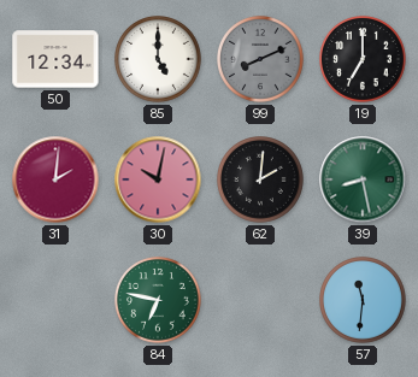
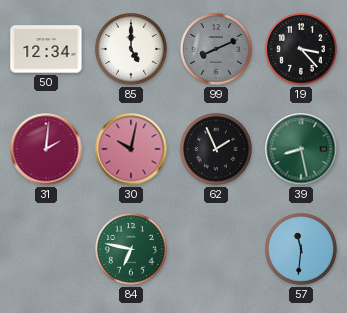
19: 7:00 -> 3:23
62: 2:01 -> 1:56
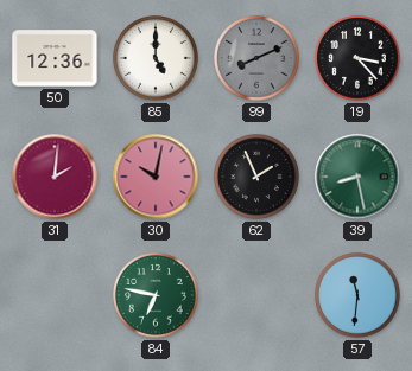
50: 12:34 -> 12:36
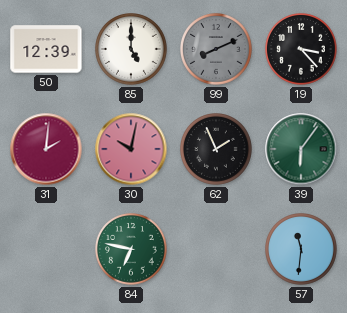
50: 12:36 -> 12:39
39: 8:28 -> 6:06
